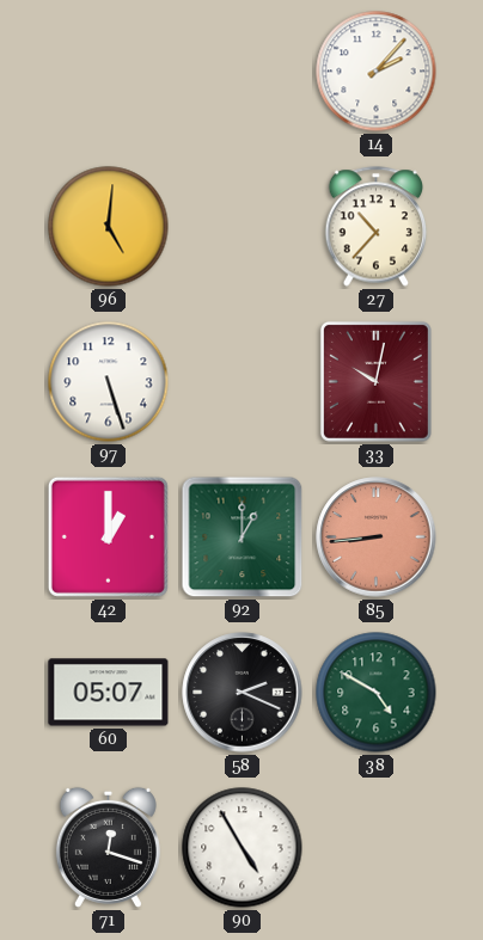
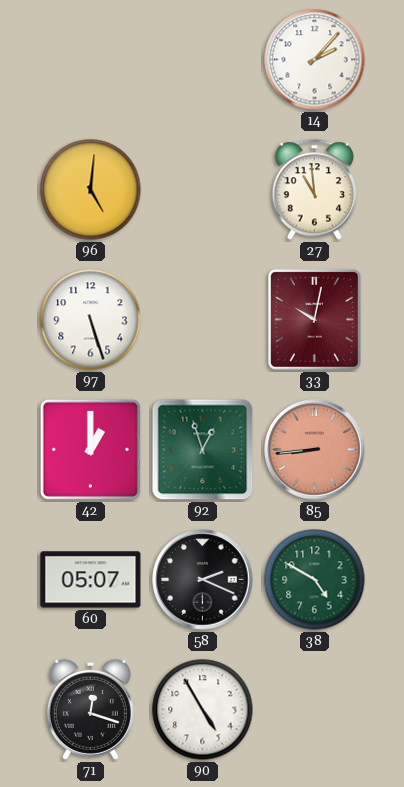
27: 10:37 -> 10:59
92: 1:00 -> 12:57
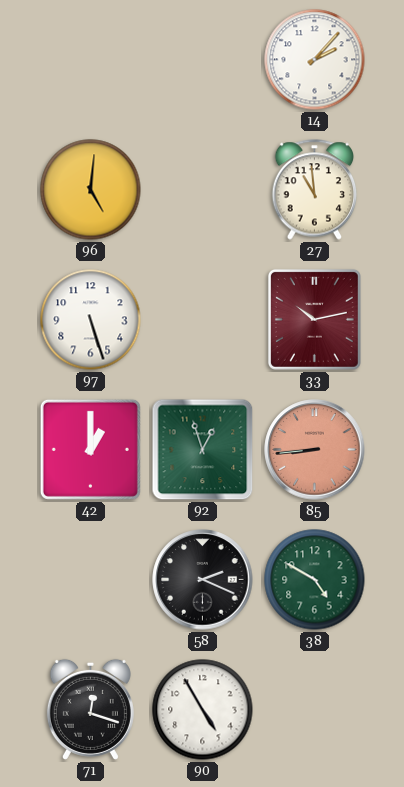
33: 10:02 -> 10:13
60: 05:07 -> none
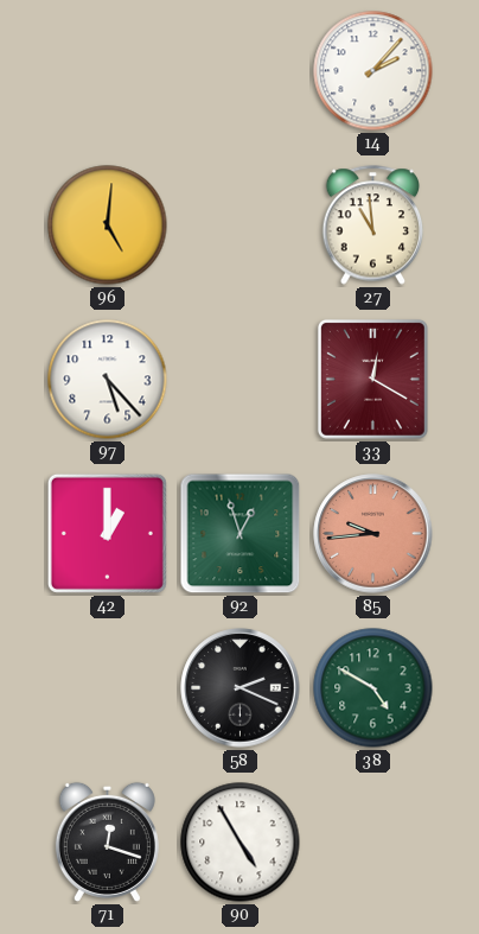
97: 5:27 -> 5:23
33: 10:13 -> 12:20
85: 8:44 -> 9:44
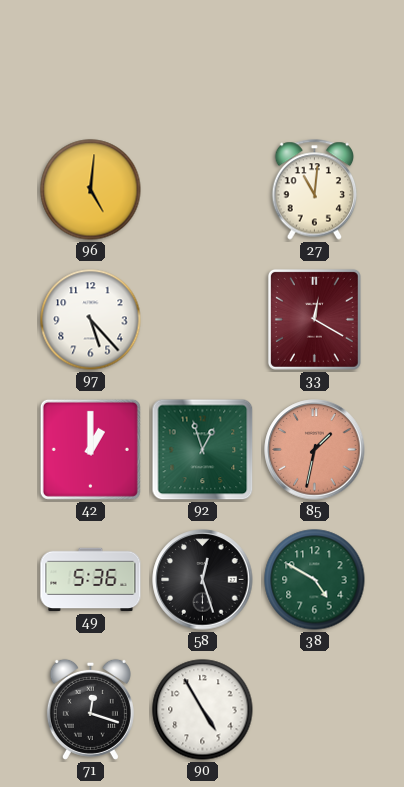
14: 2:07 -> none
27: 10:59 -> 11:01
85: 9:44 -> 1:32
49: none -> 5:36
58: 2:19 -> 12:27
